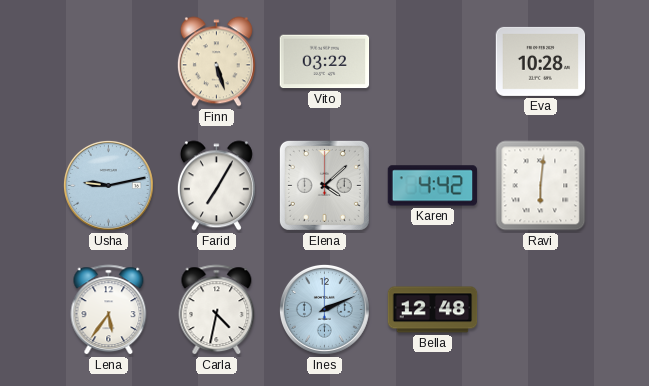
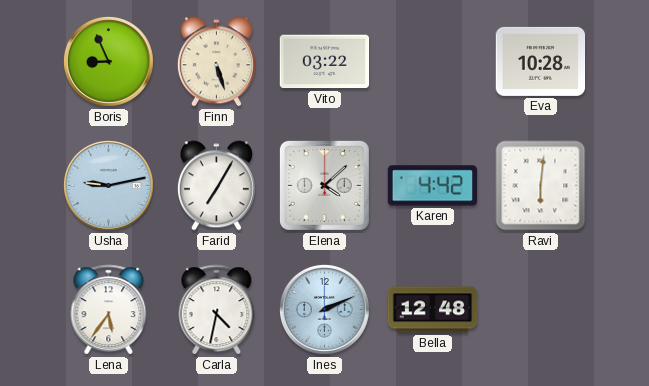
Boris: none -> 8:56
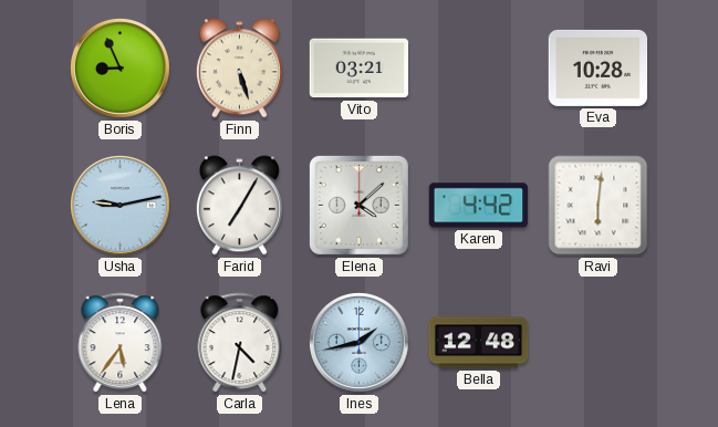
Vito: 03:22 -> 03:21
Ines: 2:11 -> 1:43
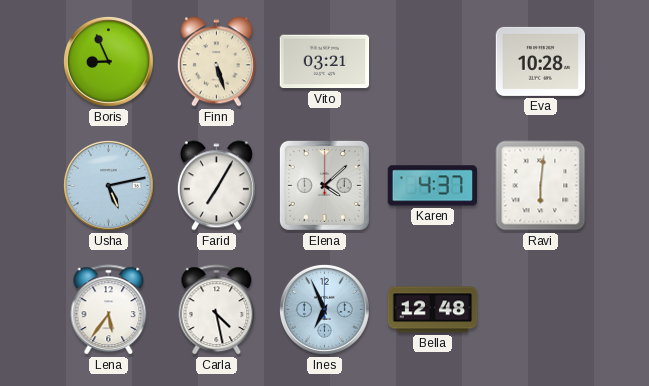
Usha: 9:13 -> 5:13
Karen: 4:42 -> 4:37
Carla: 4:32 -> 4:28
Ines: 1:43 -> 6:56
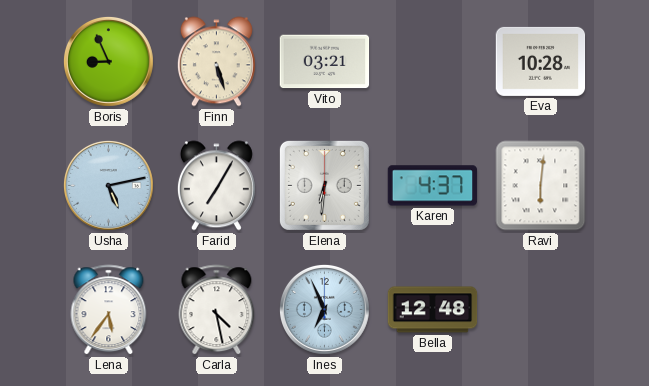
Elena: 4:08 -> 6:31
